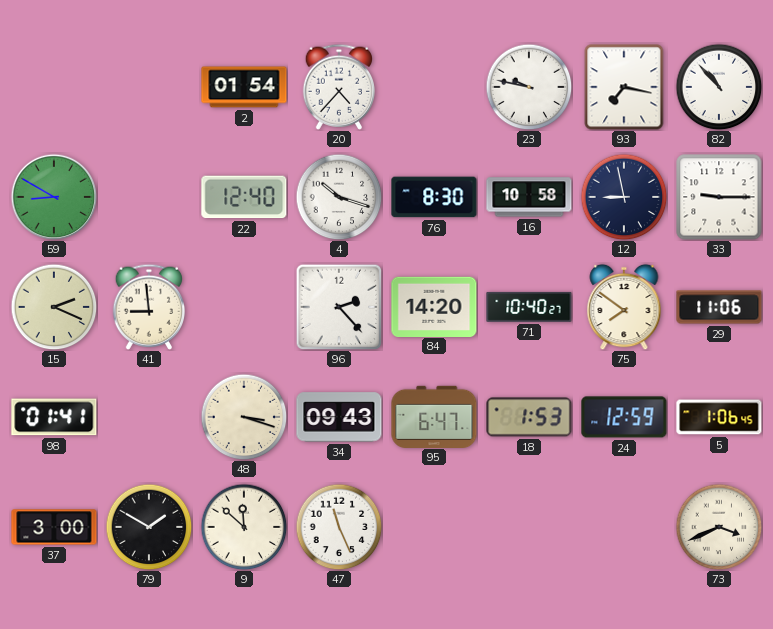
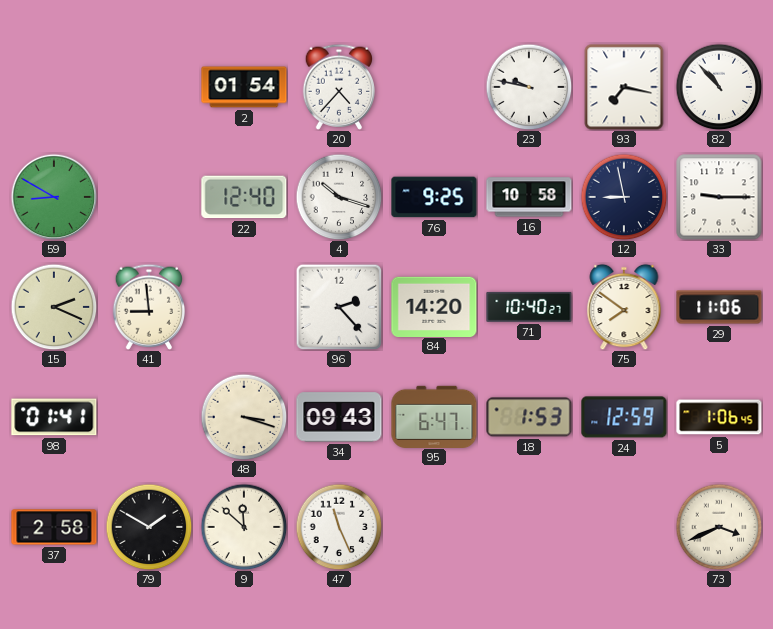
76: 8:30 -> 9:25
37: 3:00 -> 2:58
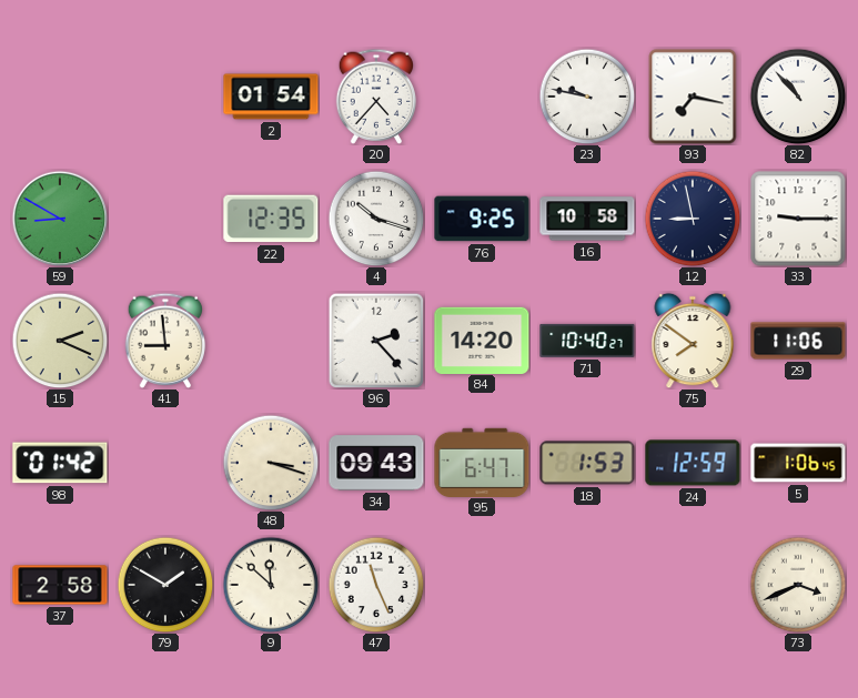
22: 12:40 -> 12:35
98: 01:41 -> 01:42
